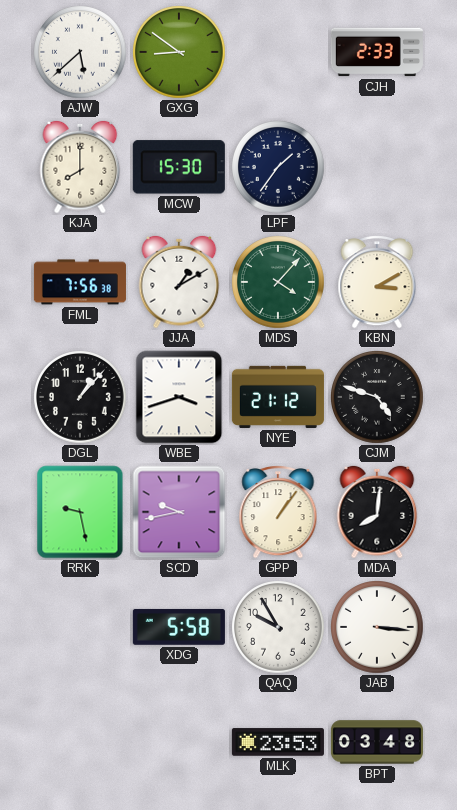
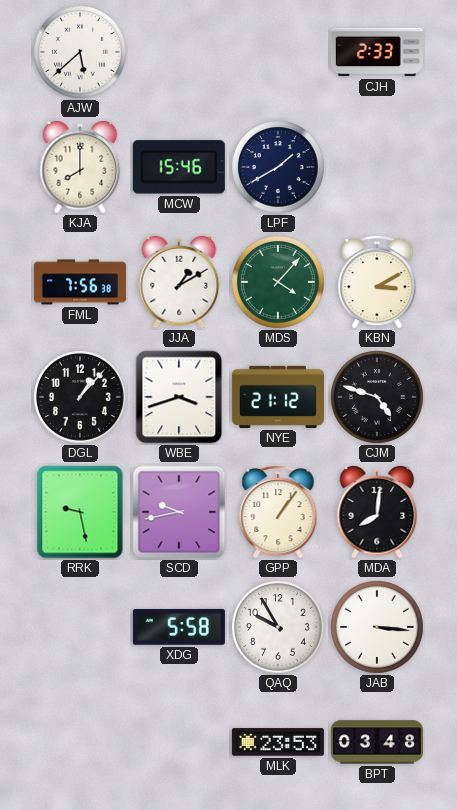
GXG: 8:51 -> none
MCW: 15:30 -> 15:46
LPF: 1:36 -> 1:40
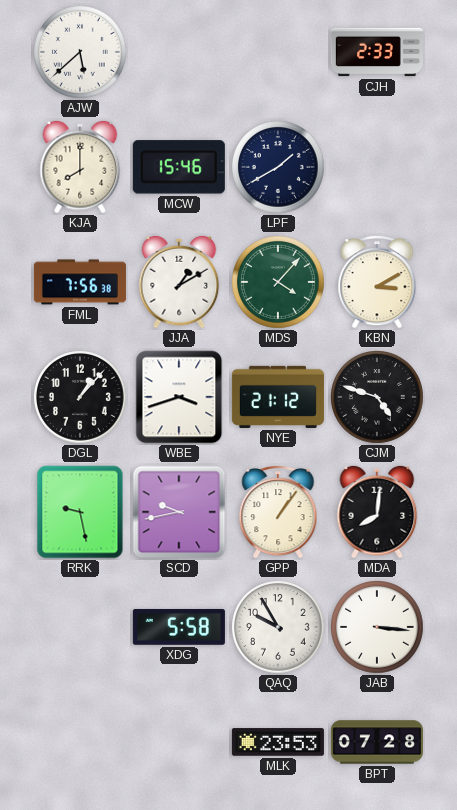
BPT: 03:48 -> 07:28
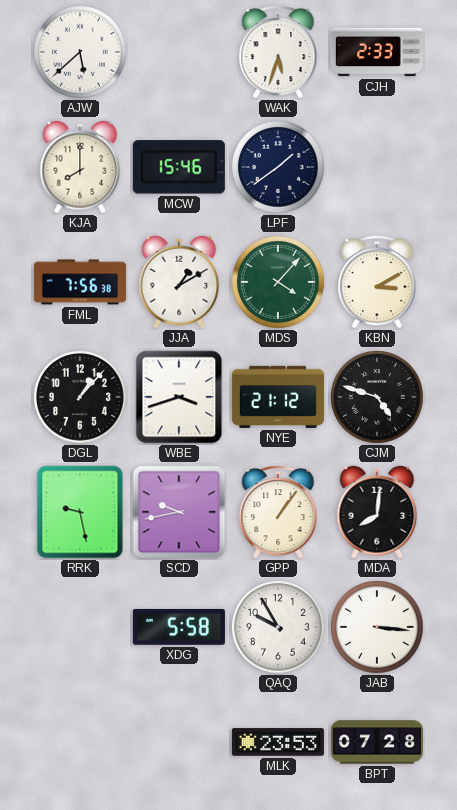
WAK: none -> 5:33
LPF: 1:40 -> 1:39
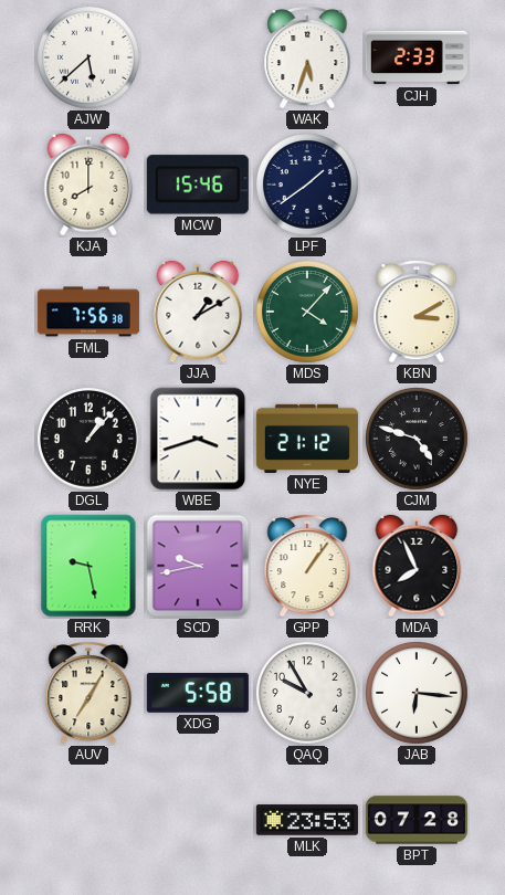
MDA: 8:01 -> 7:56
AUV: none -> 7:05
JAB: 3:16 -> 6:16
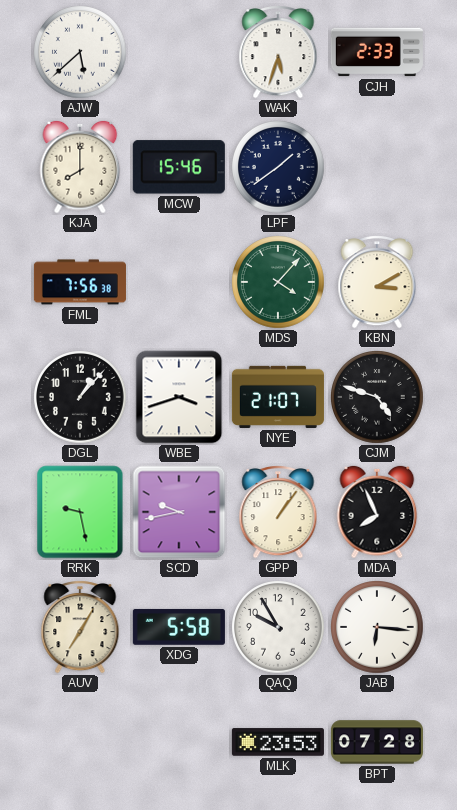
JJA: 1:10 -> none
NYE: 21:12 -> 21:07
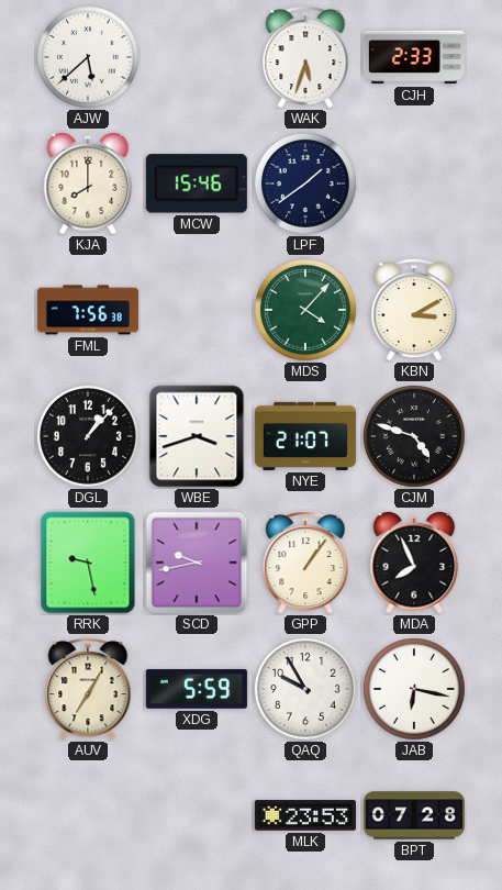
XDG: 5:58 -> 5:59
JAB: 6:16 -> 6:17
